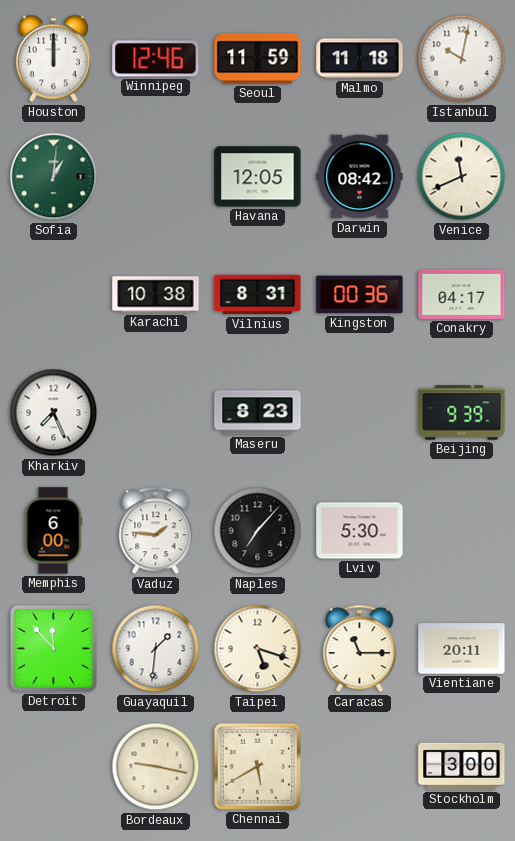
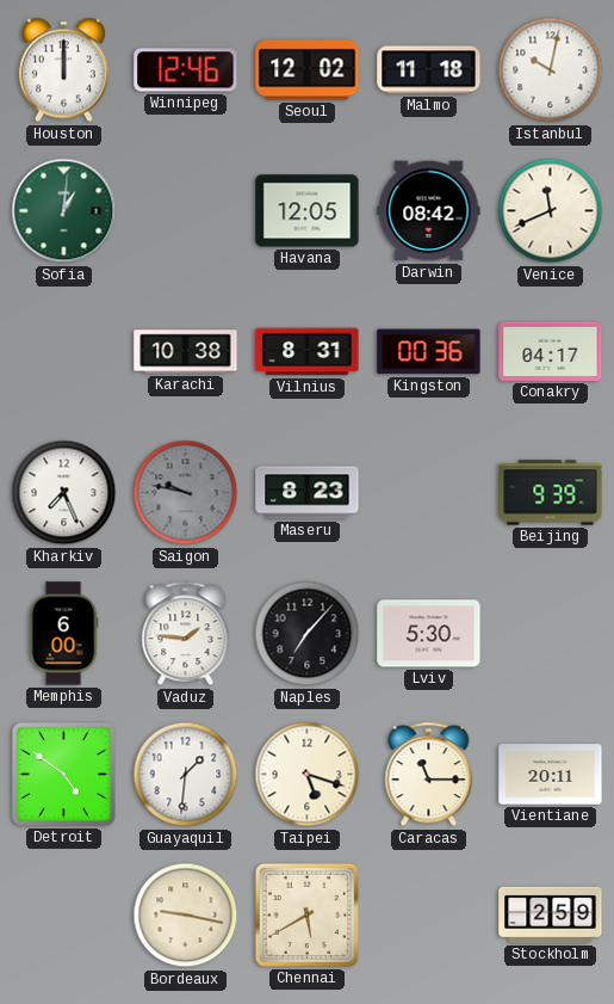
Seoul: 11:59 -> 12:02
Saigon: none -> 9:47
Detroit: 11:53 -> 4:51
Stockholm: 3:00 -> 2:59
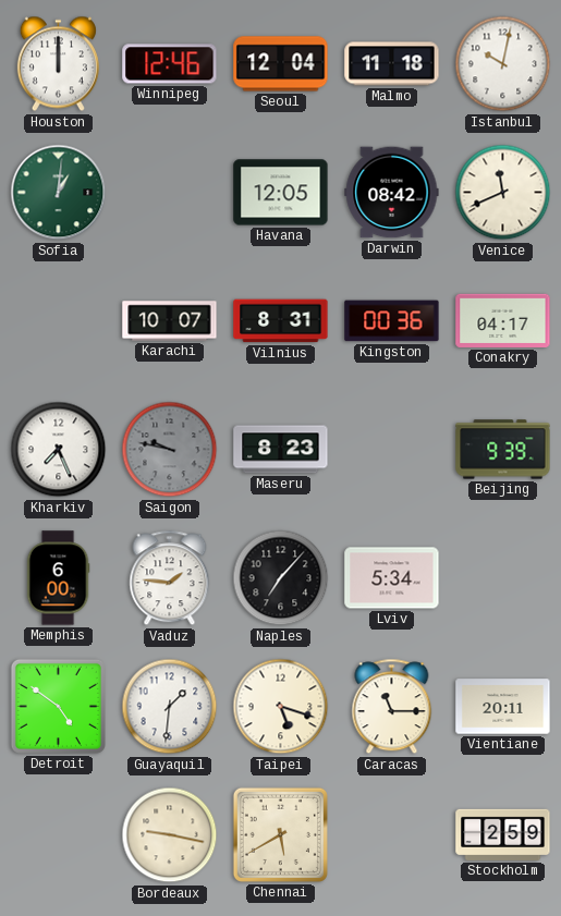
Seoul: 12:02 -> 12:04
Karachi: 10:38 -> 10:07
Lviv: 5:30 -> 5:34
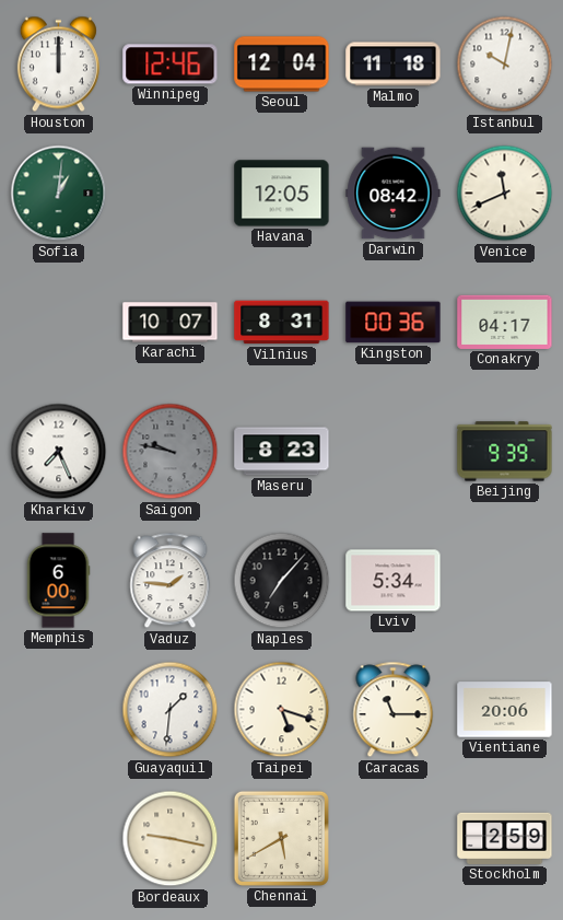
Detroit: 4:51 -> none
Vientiane: 20:11 -> 20:06
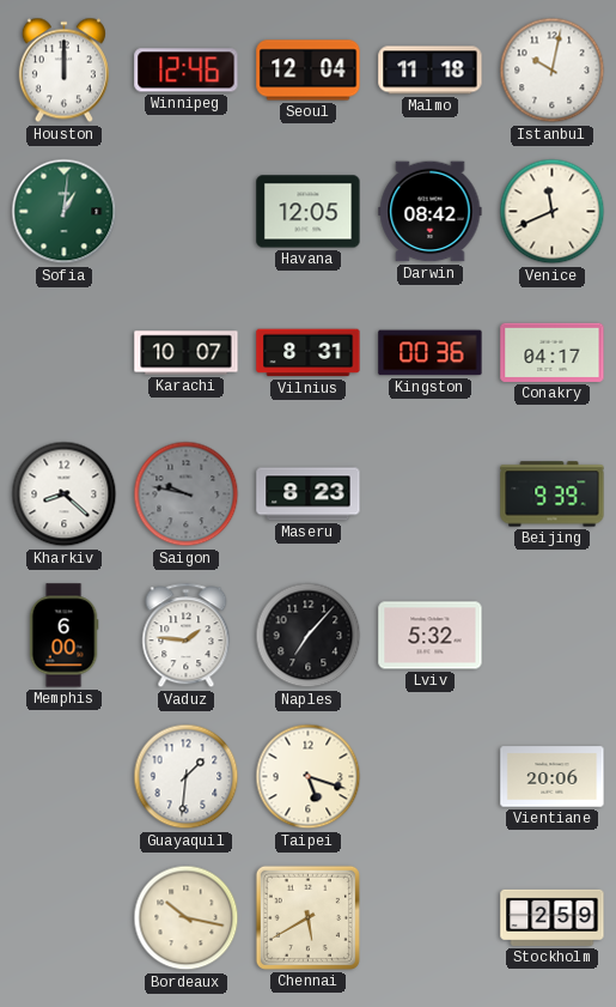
Kharkiv: 7:26 -> 8:22
Lviv: 5:34 -> 5:32
Caracas: 11:15 -> none
Bordeaux: 9:17 -> 10:17
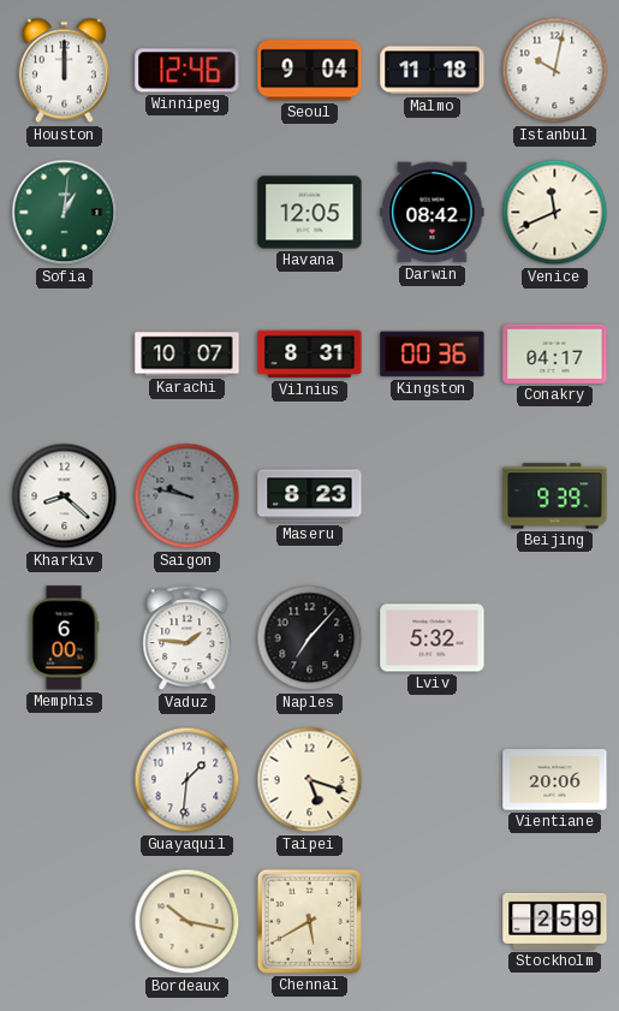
Seoul: 12:04 -> 9:04
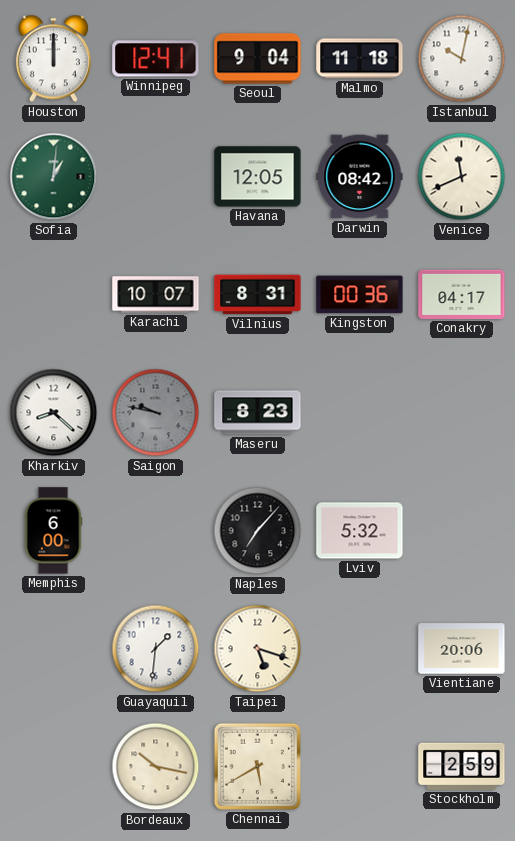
Winnipeg: 12:46 -> 12:41
Beijing: 9:39 -> none
Vaduz: 1:46 -> none
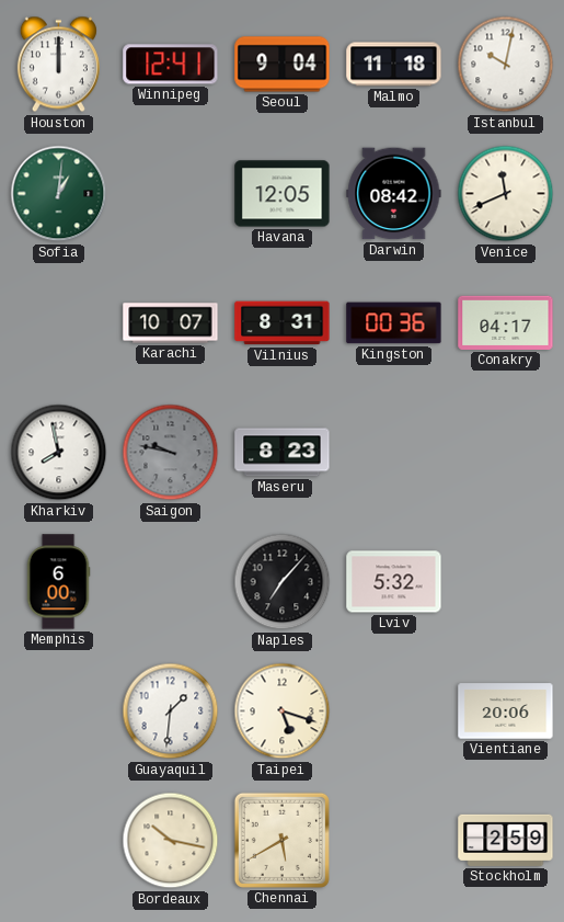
Kharkiv: 8:22 -> 7:58
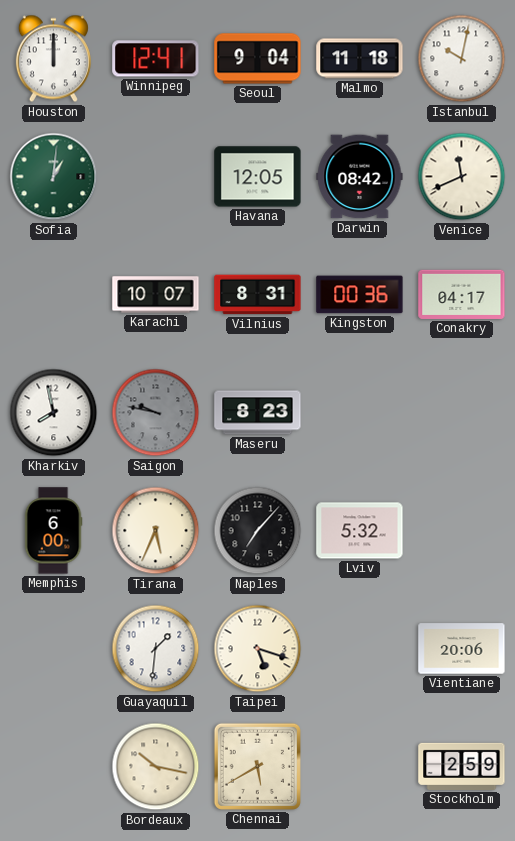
Tirana: none -> 5:34
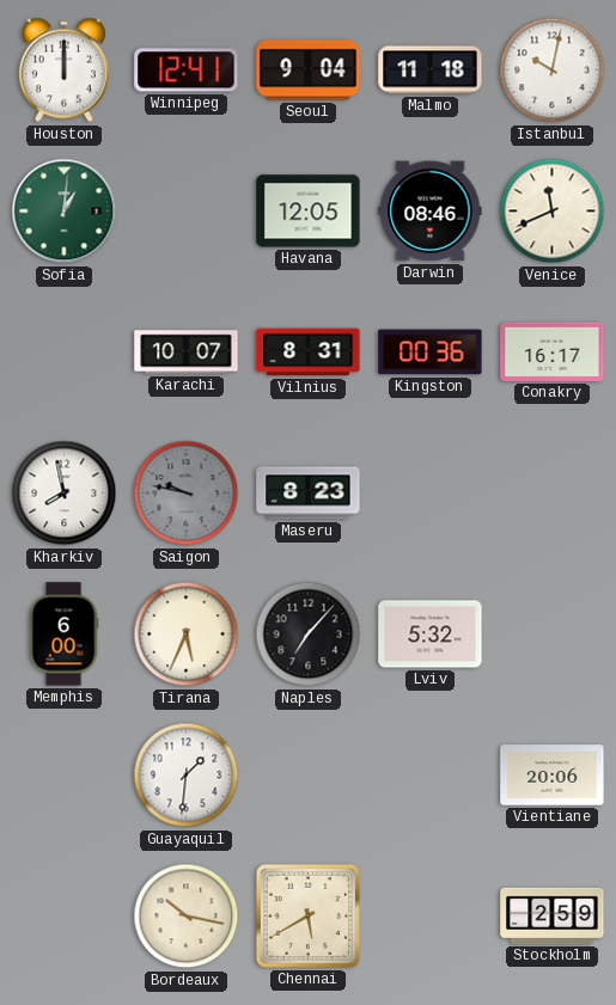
Darwin: 08:42 -> 08:46
Conakry: 04:17 -> 16:17
Taipei: 5:18 -> none
